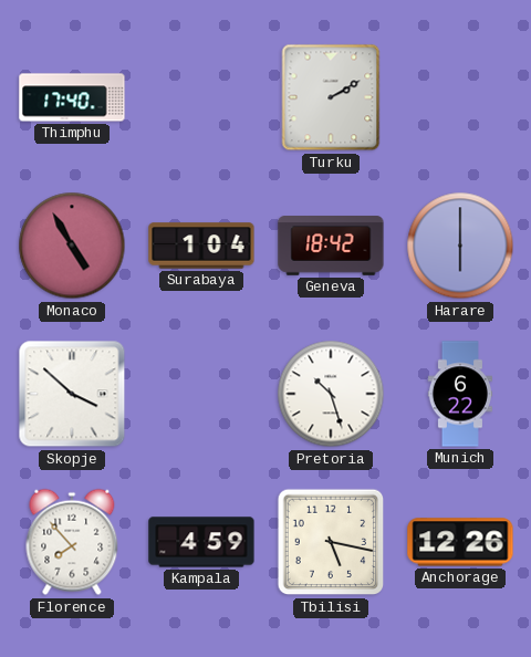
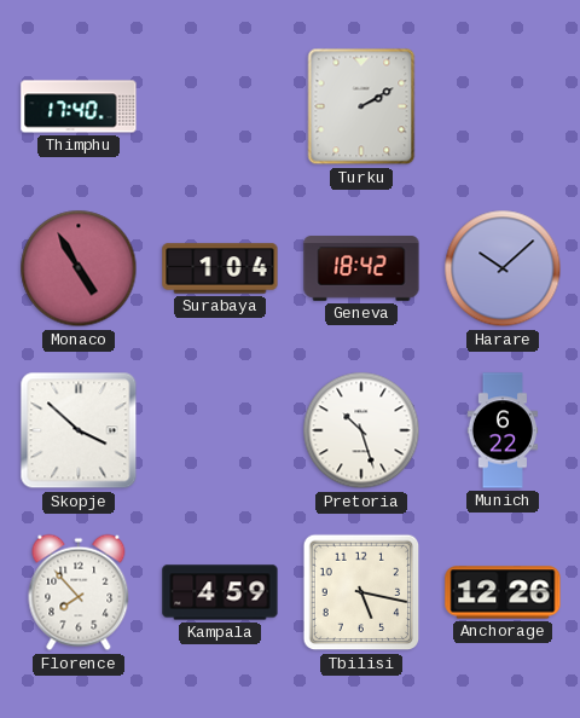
Harare: 6:00 -> 10:08
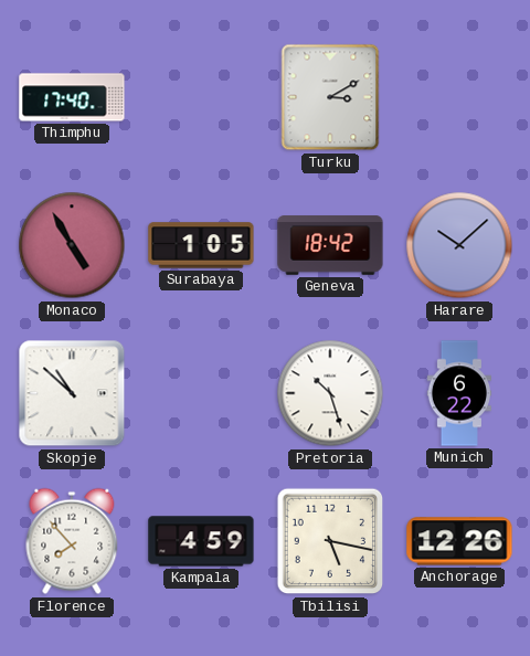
Turku: 2:10 -> 3:10
Surabaya: 1:04 -> 1:05
Skopje: 3:52 -> 10:52
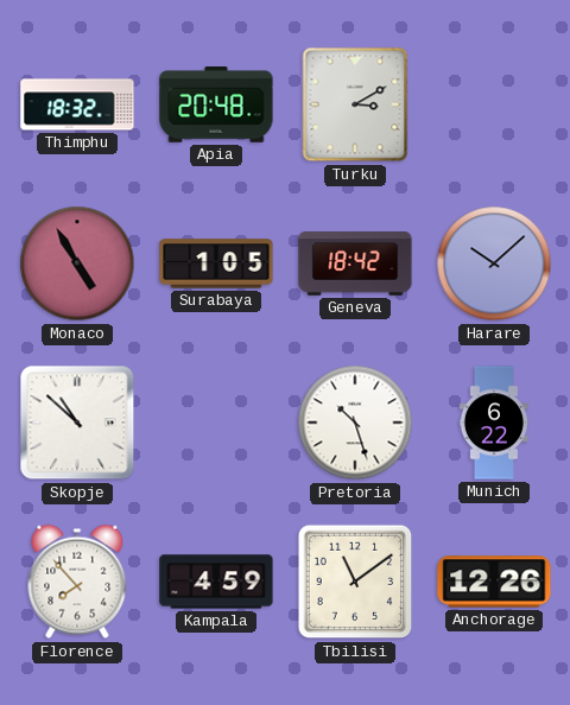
Thimphu: 17:40 -> 18:32
Apia: none -> 20:48
Tbilisi: 5:17 -> 11:09
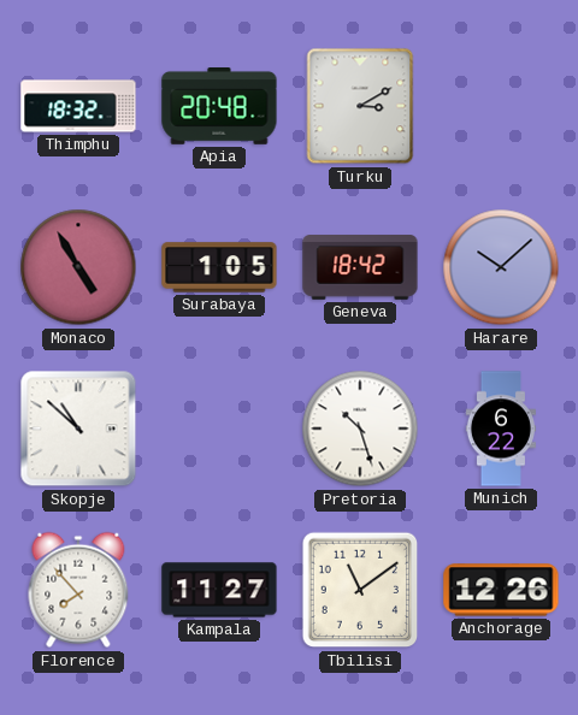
Kampala: 4:59 -> 11:27
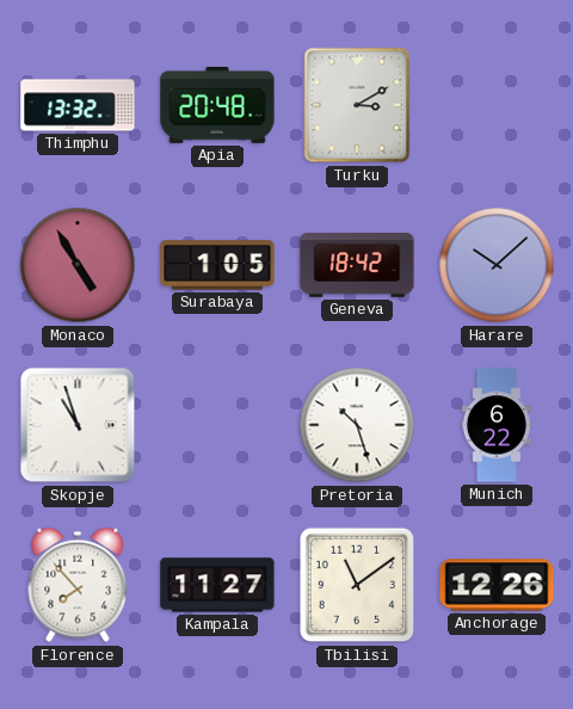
Thimphu: 18:32 -> 13:32
Skopje: 10:52 -> 10:57
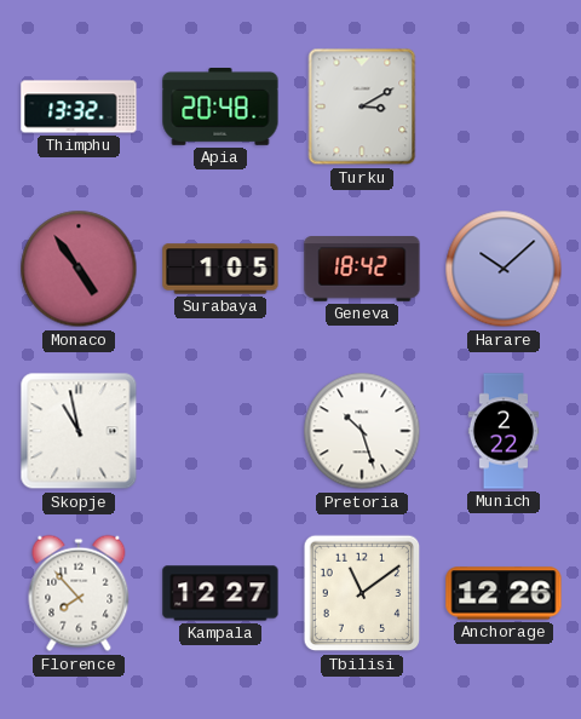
Monaco: 4:55 -> 4:54
Skopje: 10:57 -> 10:58
Munich: 6:22 -> 2:22
Kampala: 11:27 -> 12:27
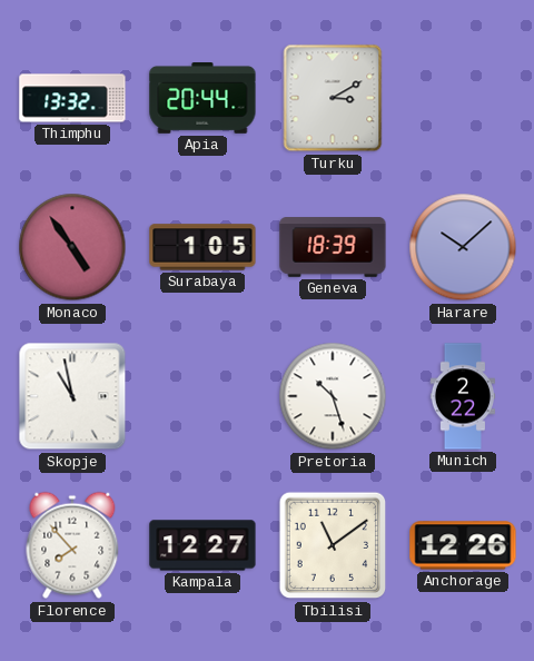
Apia: 20:48 -> 20:44
Geneva: 18:42 -> 18:39
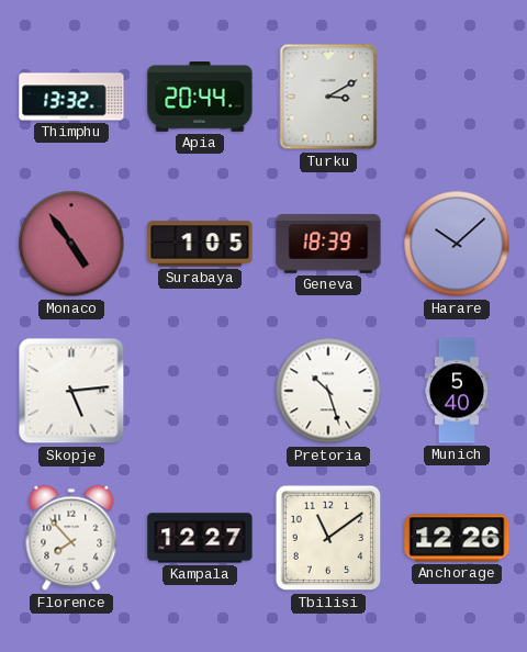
Skopje: 10:58 -> 5:14
Munich: 2:22 -> 5:40
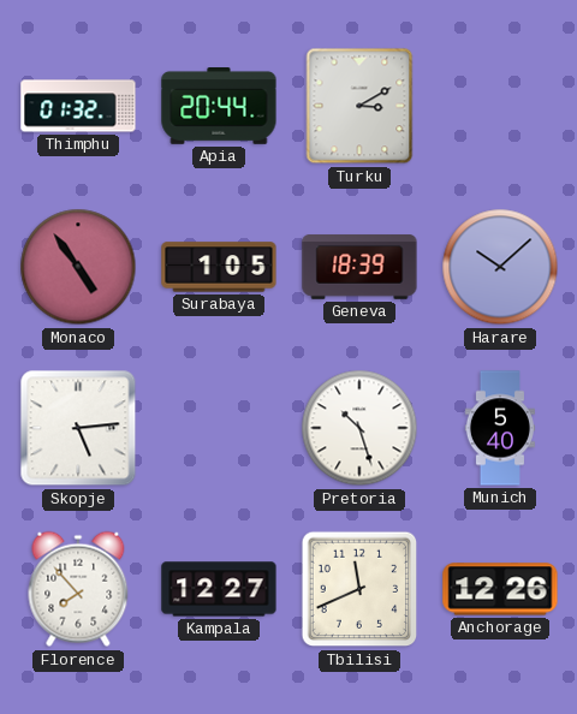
Thimphu: 13:32 -> 01:32
Tbilisi: 11:09 -> 11:41
